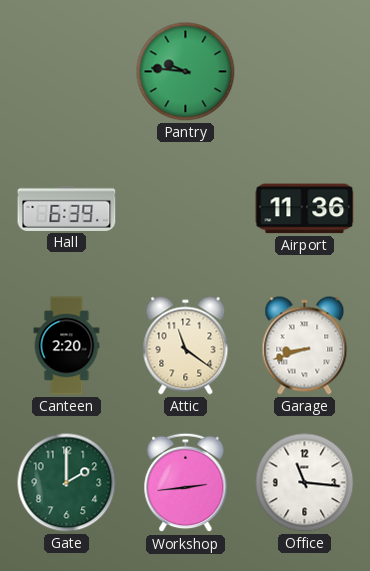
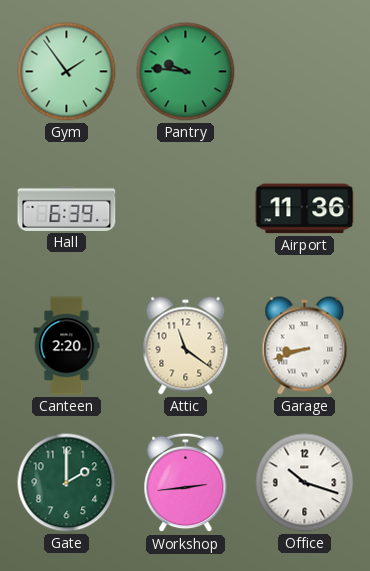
Gym: none -> 1:54
Office: 11:16 -> 10:18
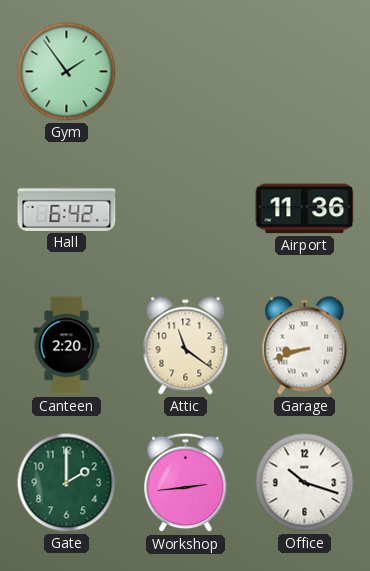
Pantry: 9:46 -> none
Hall: 6:39 -> 6:42
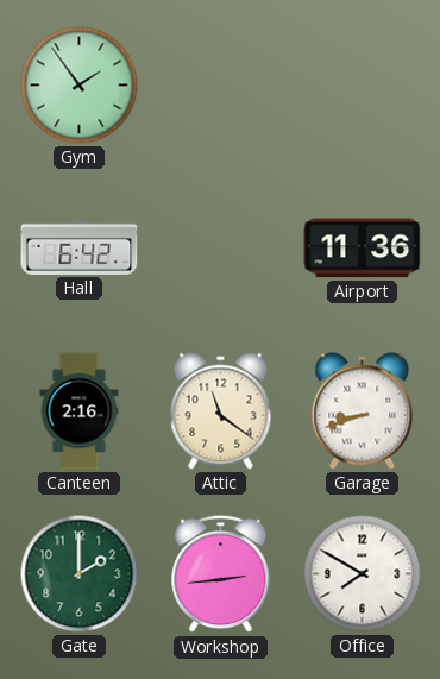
Canteen: 2:20 -> 2:16
Office: 10:18 -> 7:50
